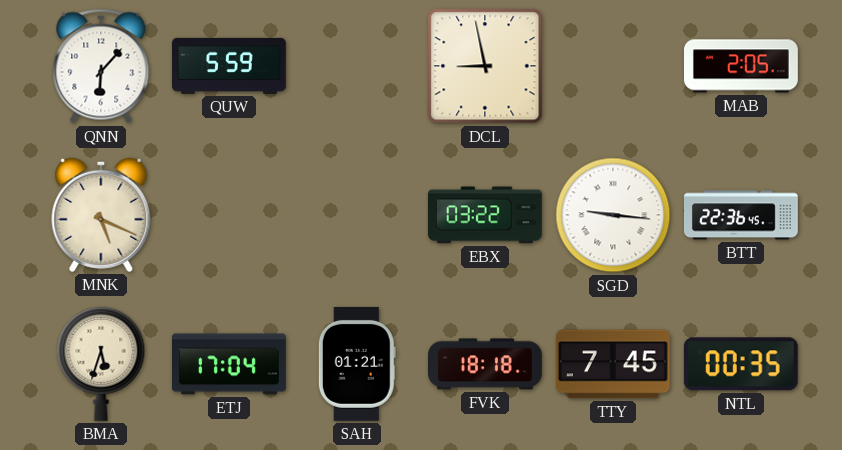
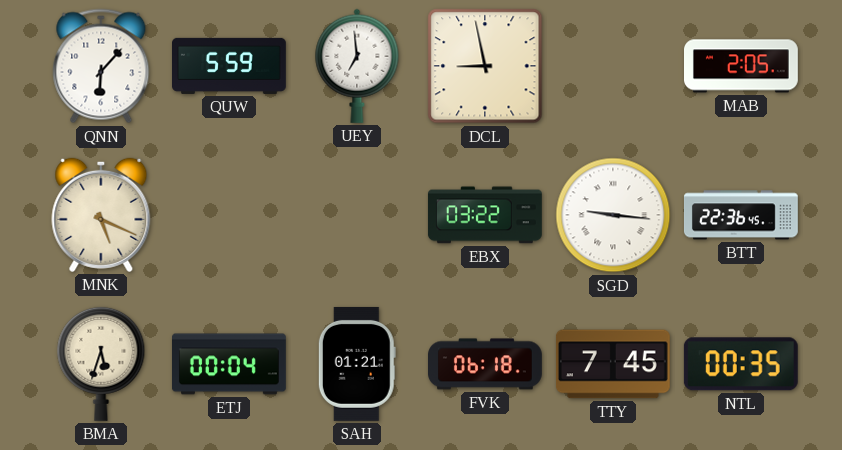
UEY: none -> 6:59
ETJ: 17:04 -> 00:04
FVK: 18:18 -> 06:18
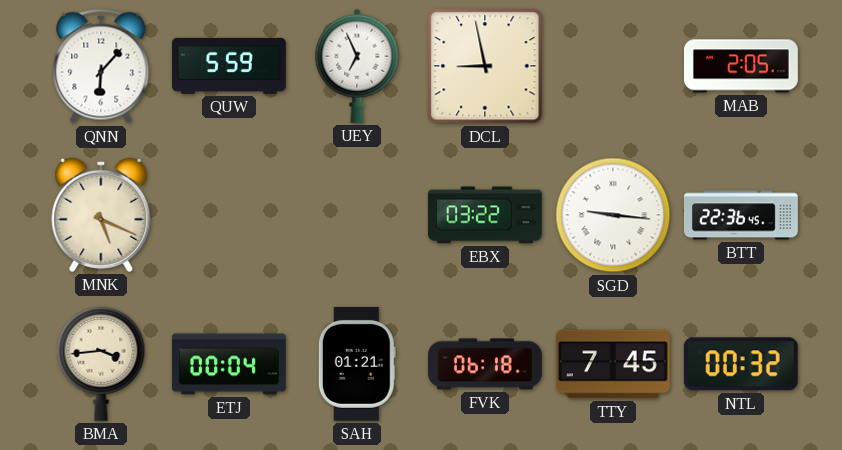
UEY: 6:59 -> 6:56
BMA: 5:33 -> 3:44
NTL: 00:35 -> 00:32
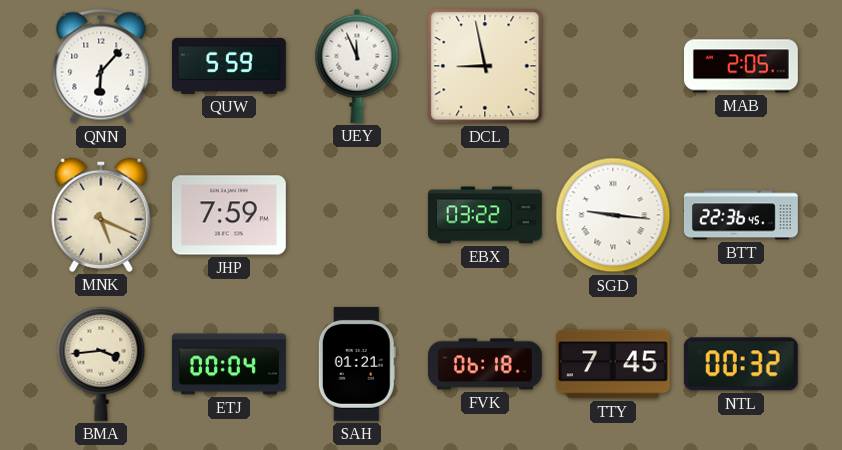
UEY: 6:56 -> 11:56
JHP: none -> 7:59
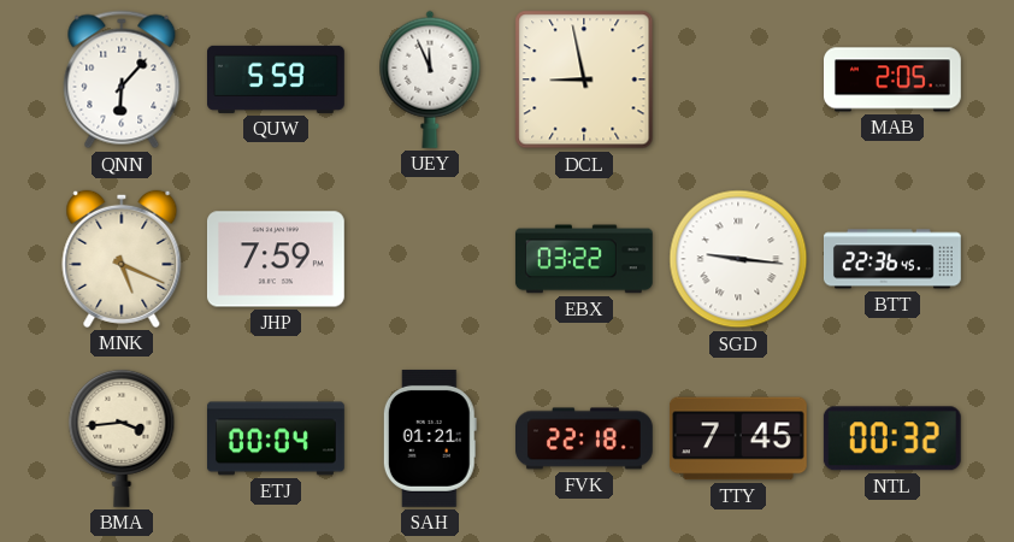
FVK: 06:18 -> 22:18
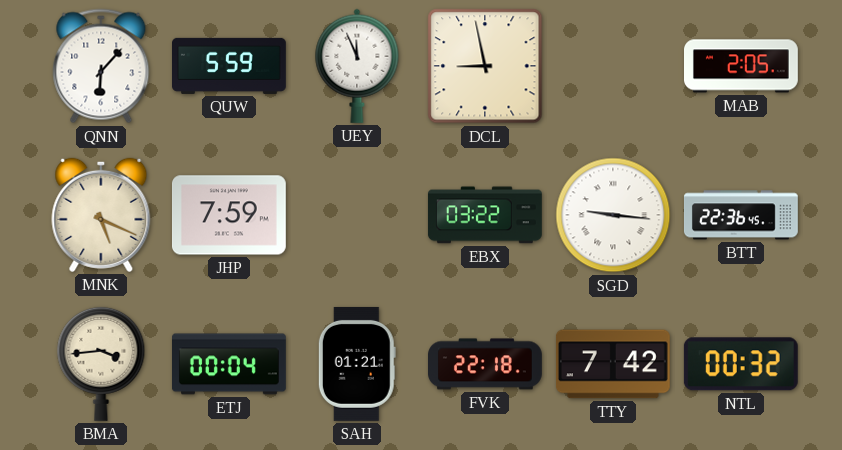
TTY: 7:45 -> 7:42
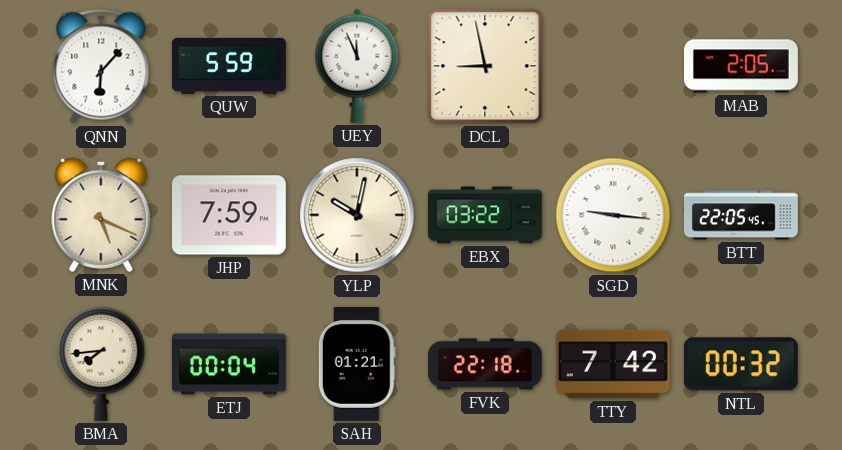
YLP: none -> 10:02
BTT: 22:36 -> 22:05
BMA: 3:44 -> 7:44
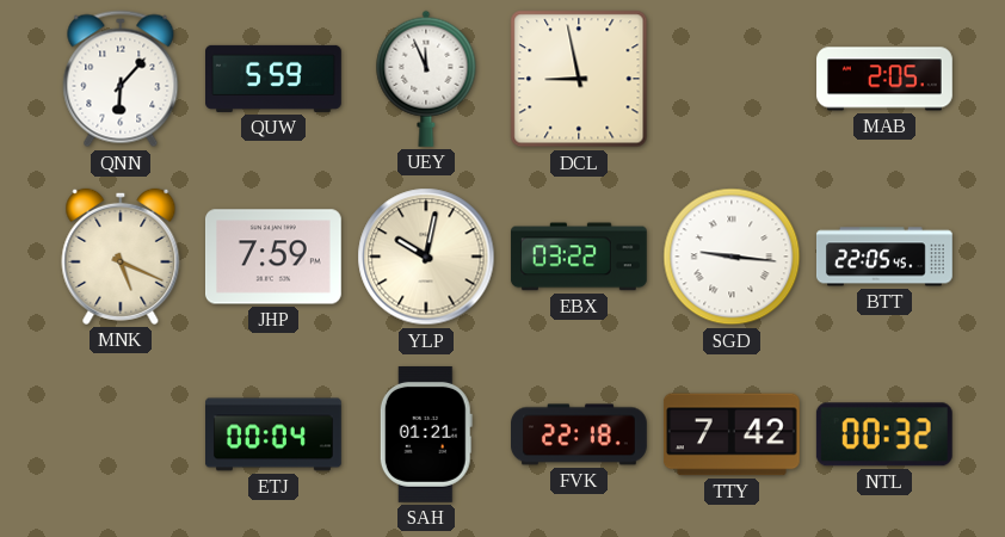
BMA: 7:44 -> none
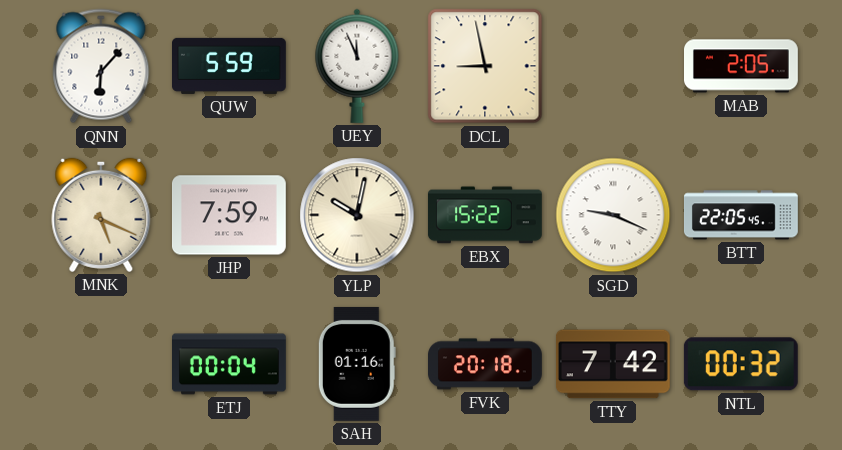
EBX: 03:22 -> 15:22
SGD: 9:16 -> 9:19
SAH: 01:21 -> 01:16
FVK: 22:18 -> 20:18
